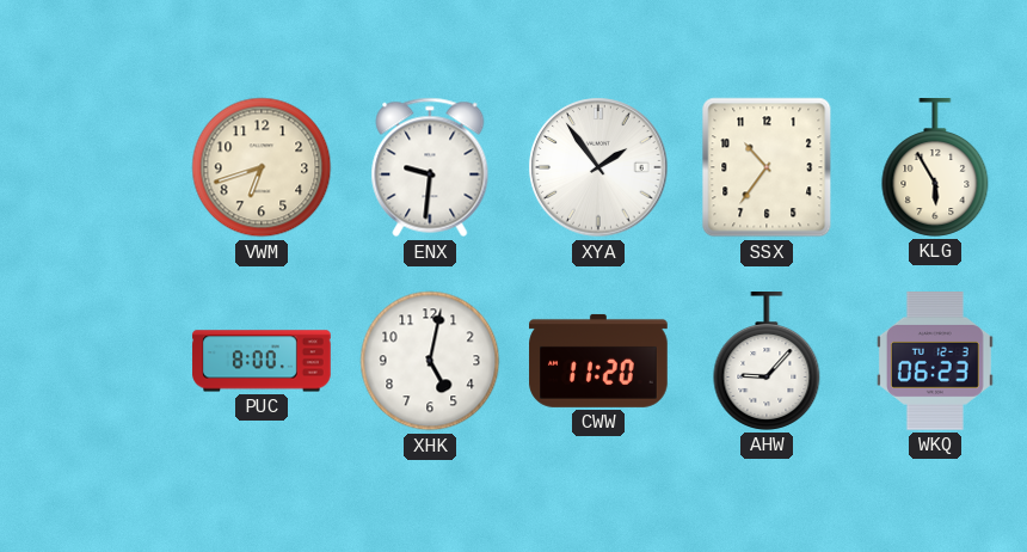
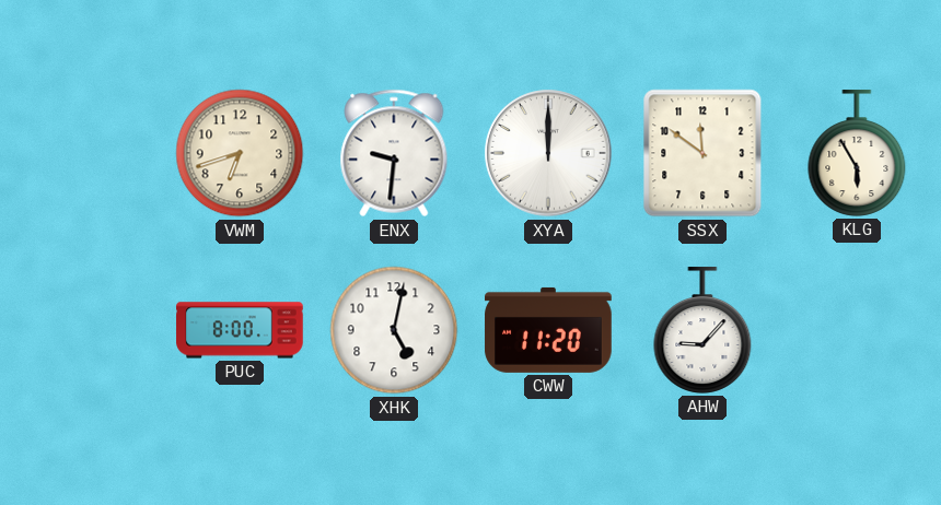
XYA: 1:54 -> 12:00
SSX: 10:36 -> 11:51
WKQ: 06:23 -> none
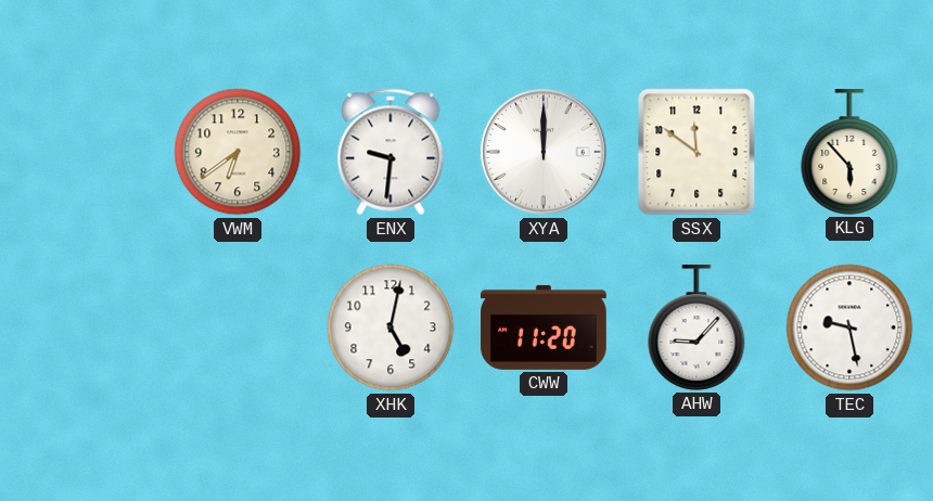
VWM: 6:42 -> 6:39
KLG: 5:55 -> 5:53
PUC: 8:00 -> none
TEC: none -> 9:28
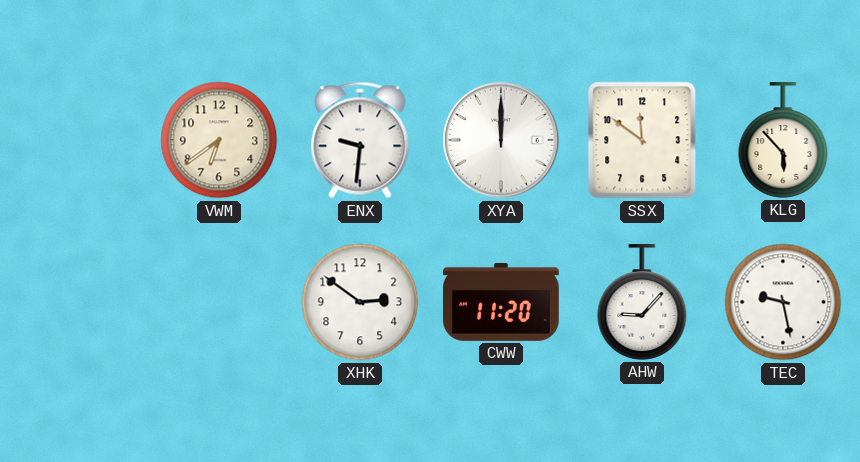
XHK: 5:02 -> 2:51
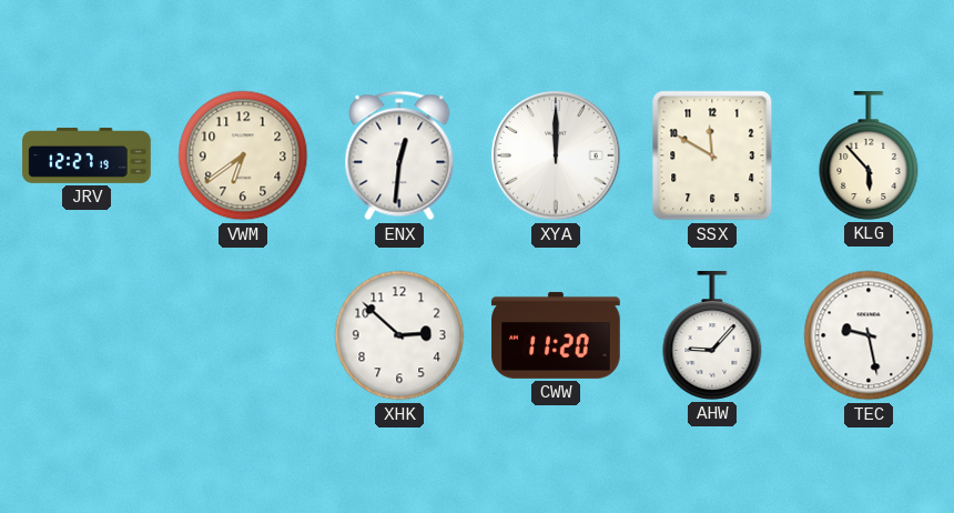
JRV: none -> 12:27
ENX: 9:31 -> 12:31
SSX: 11:51 -> 11:50
XHK: 2:51 -> 2:52
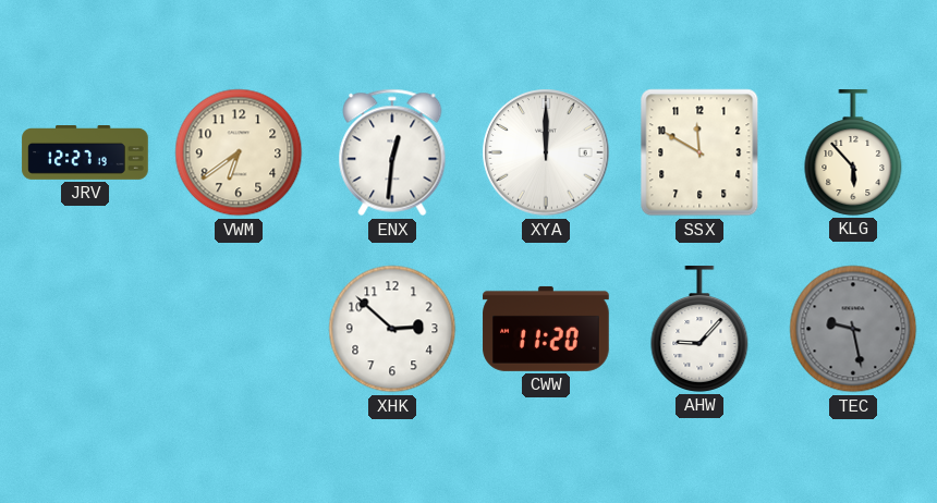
TEC dial: white -> grey
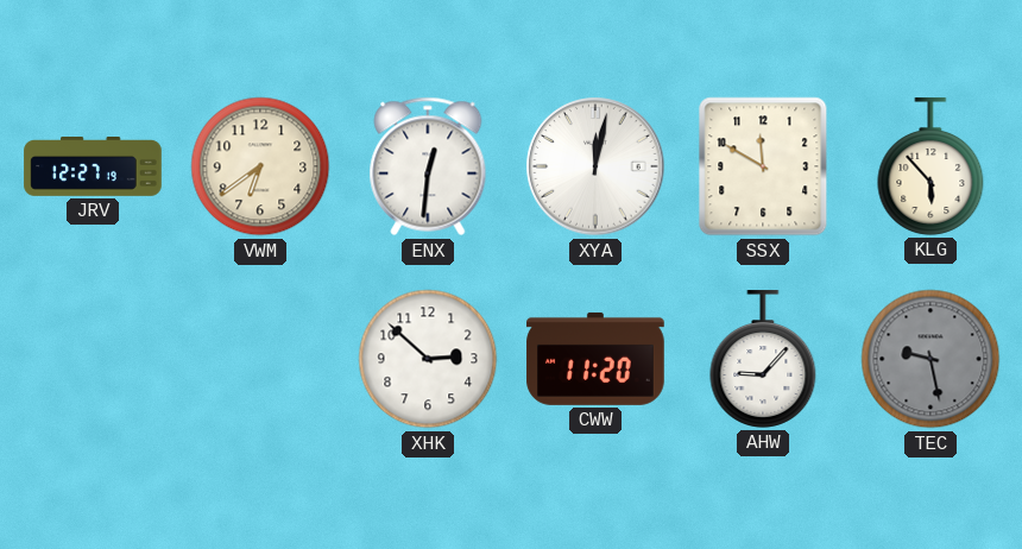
XYA: 12:00 -> 12:02
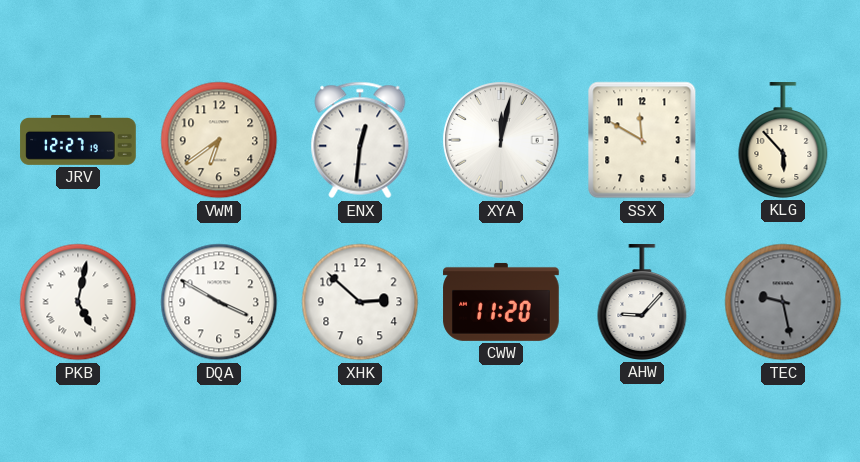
PKB: none -> 5:02
DQA: none -> 3:50
